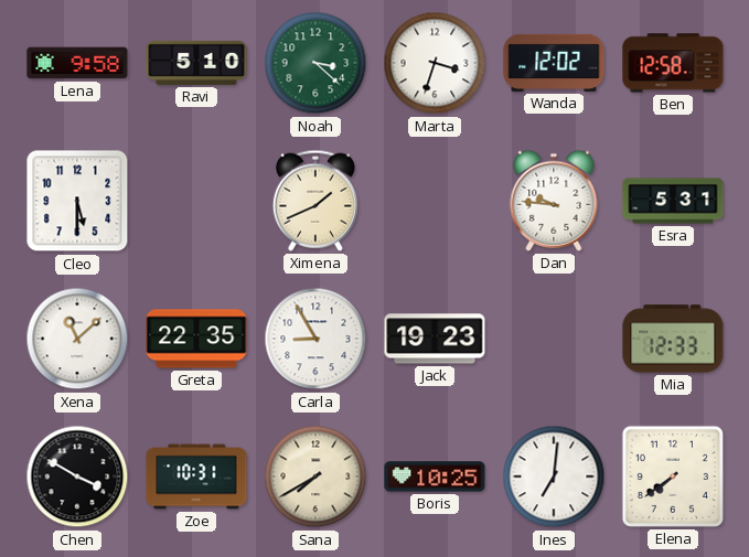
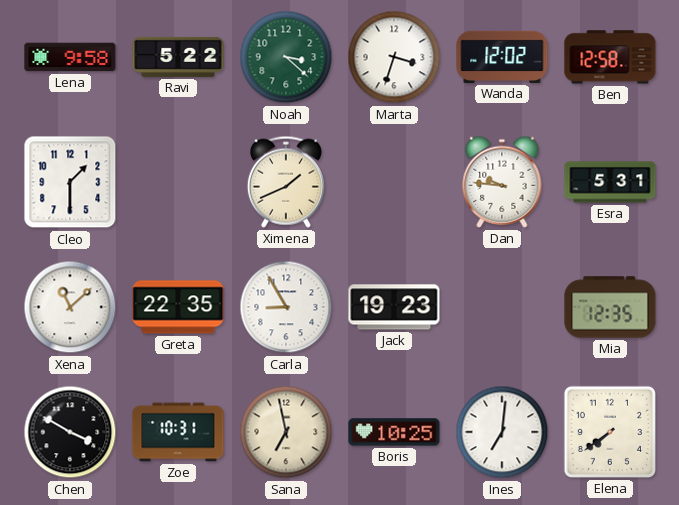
Ravi: 5:10 -> 5:22
Cleo: 5:30 -> 1:30
Mia: 12:33 -> 12:35
Sana: 7:40 -> 6:58
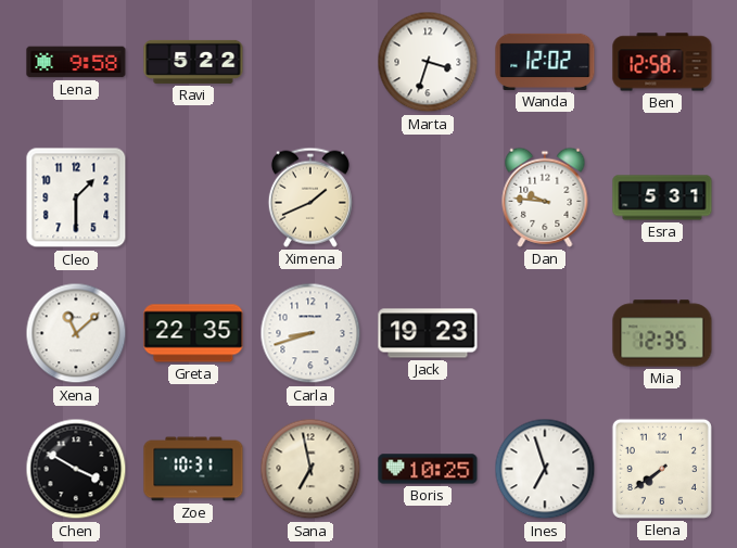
Noah: 3:22 -> none
Carla: 8:55 -> 8:42
Ines: 7:01 -> 6:57
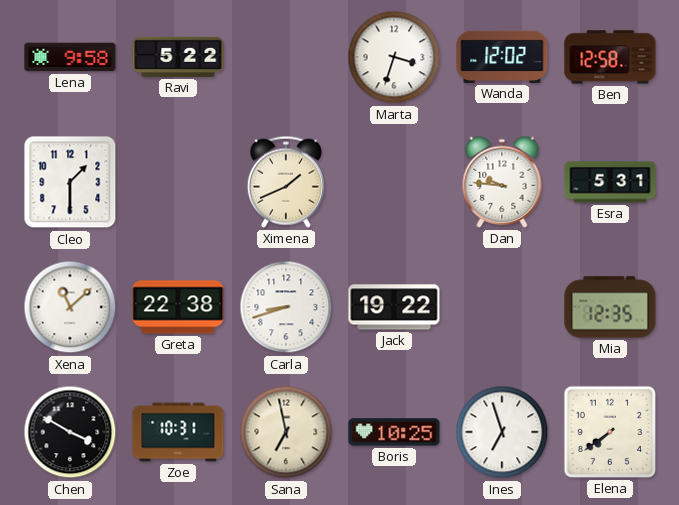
Greta: 22:35 -> 22:38
Jack: 19:23 -> 19:22
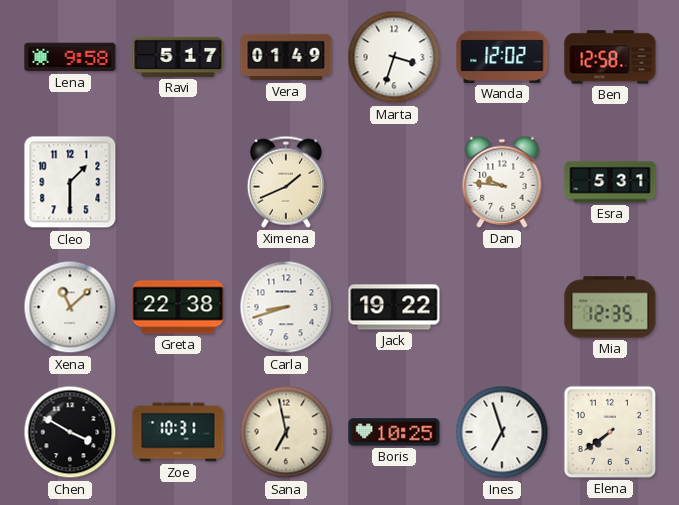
Ravi: 5:22 -> 5:17
Vera: none -> 01:49
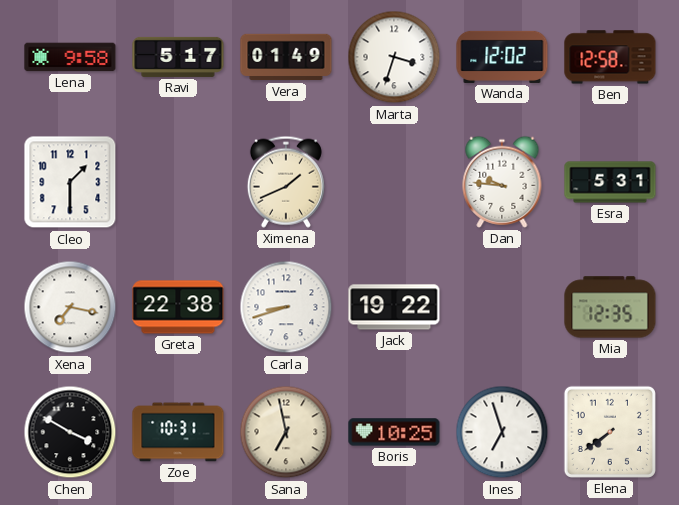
Xena: 11:08 -> 7:17
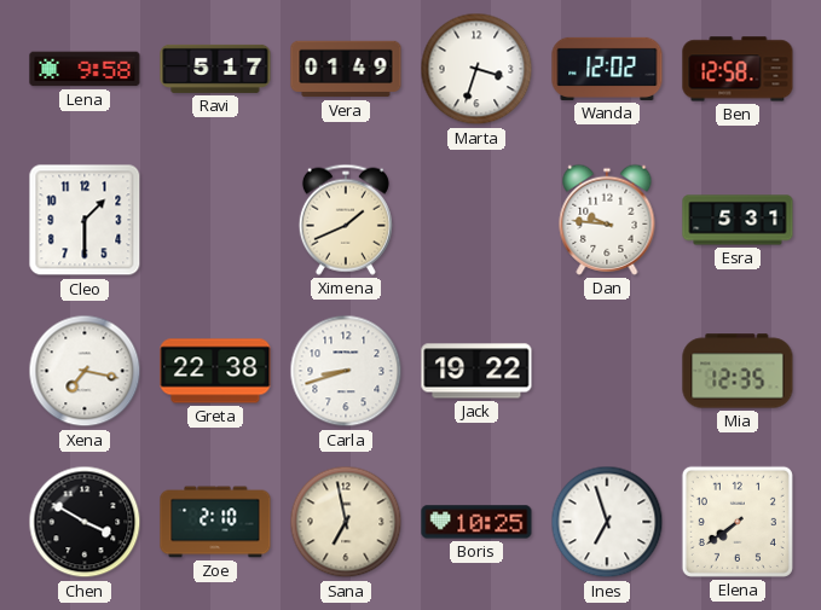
Zoe: 10:31 -> 2:10
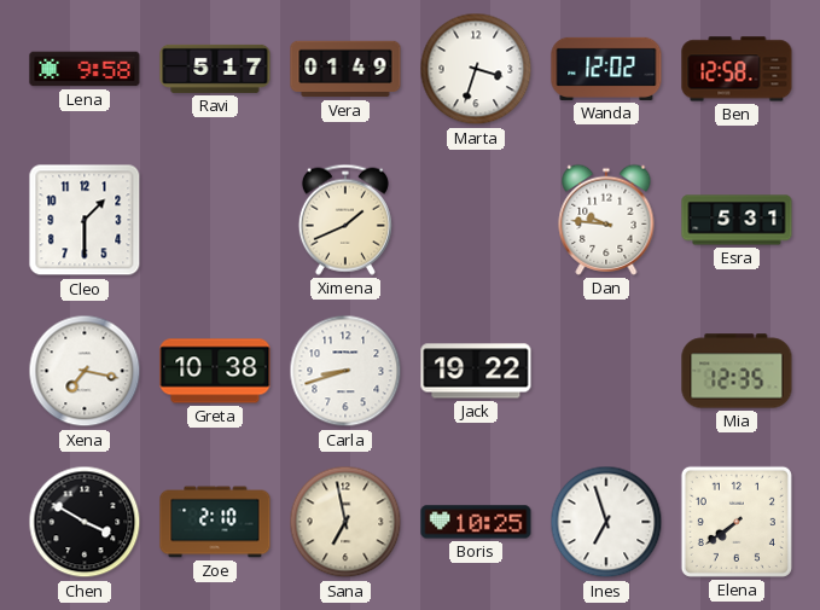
Greta: 22:38 -> 10:38
